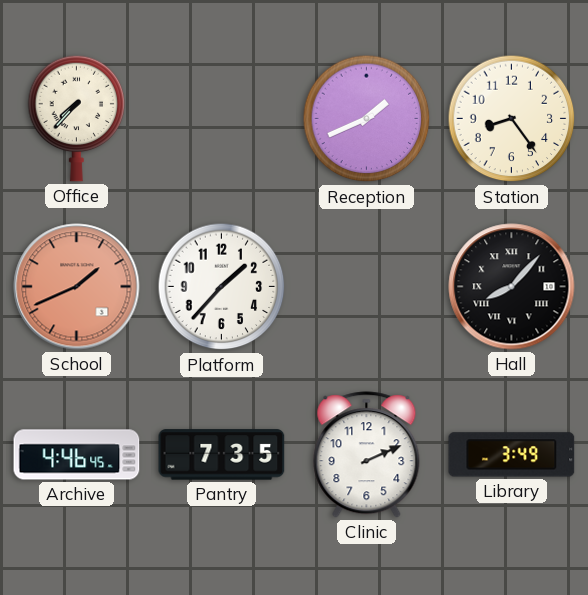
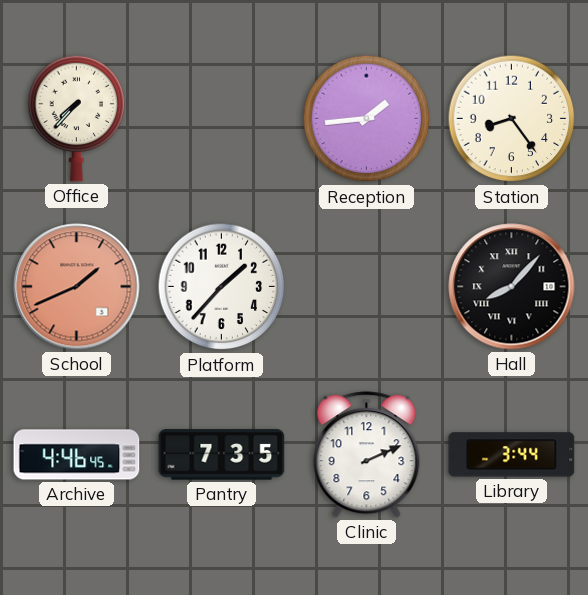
Reception: 1:41 -> 1:44
Library: 3:49 -> 3:44
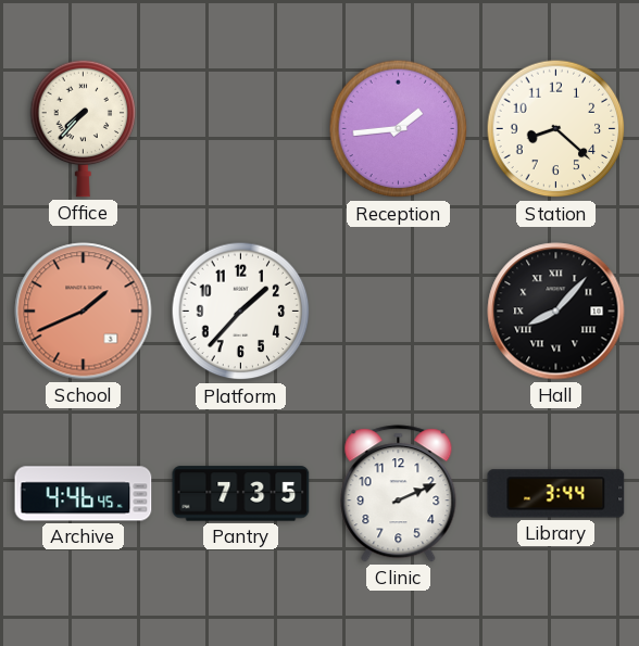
Station: 8:24 -> 8:22
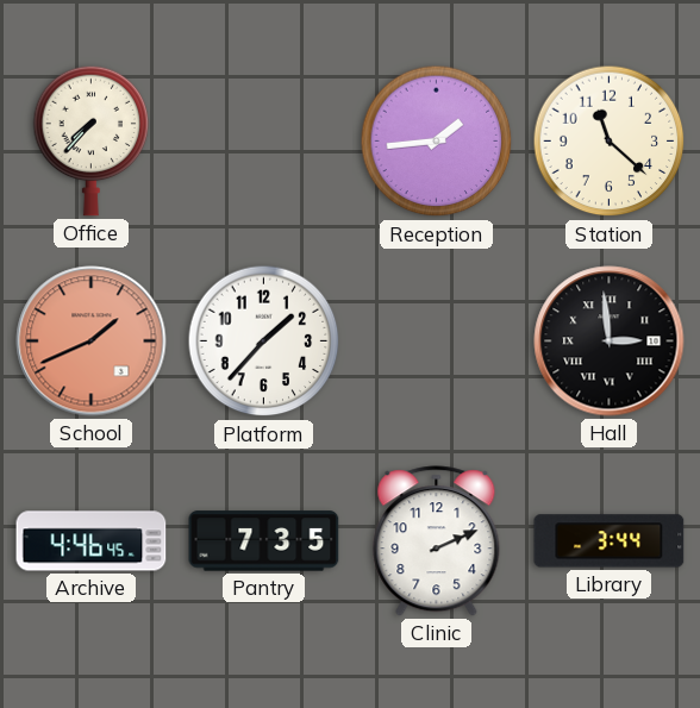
Station: 8:22 -> 11:22
Hall: 8:07 -> 2:59
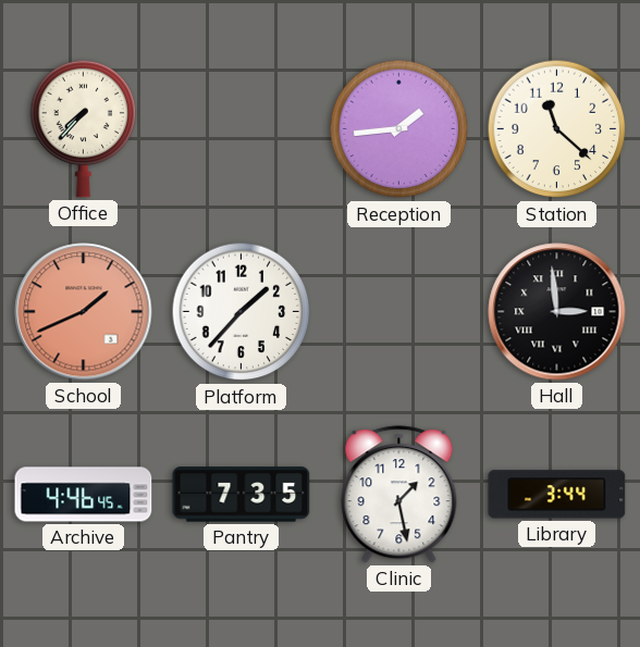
Clinic: 2:11 -> 1:28
